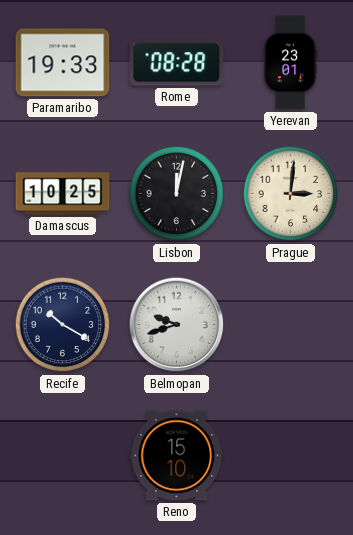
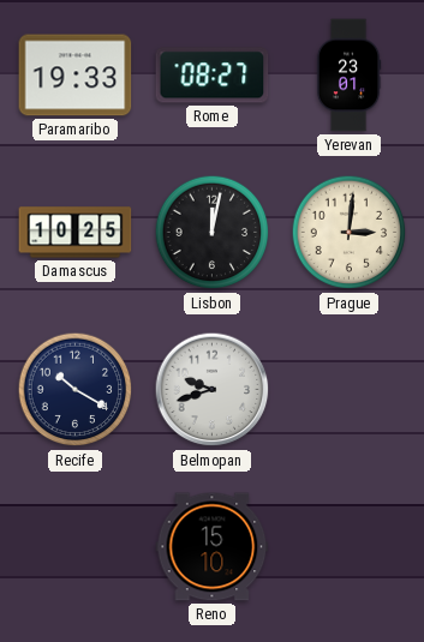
Rome: 08:28 -> 08:27
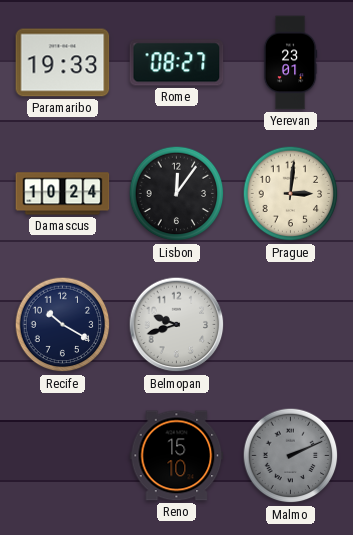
Damascus: 10:25 -> 10:24
Lisbon: 12:02 -> 12:06
Malmo: none -> 2:11
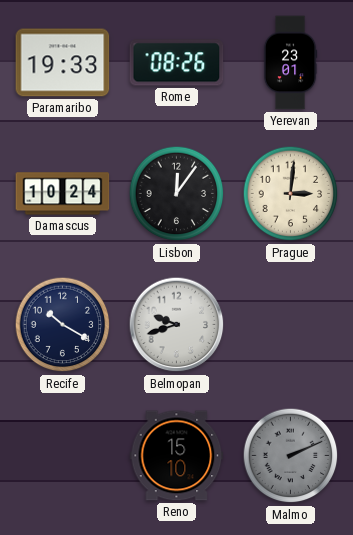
Rome: 08:27 -> 08:26
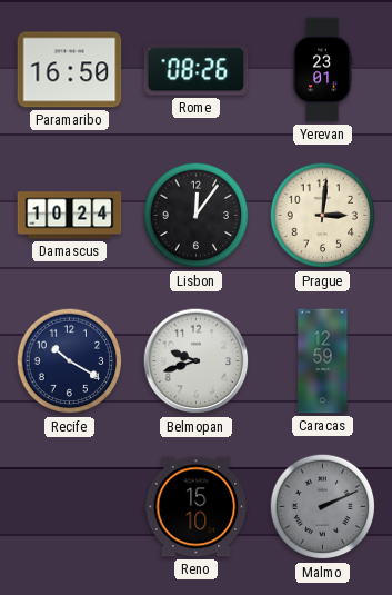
Paramaribo: 19:33 -> 16:50
Caracas: none -> 12:59
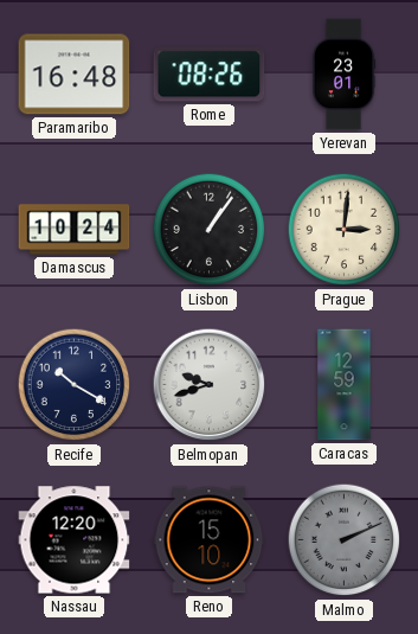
Paramaribo: 16:50 -> 16:48
Lisbon: 12:06 -> 1:06
Nassau: none -> 12:20
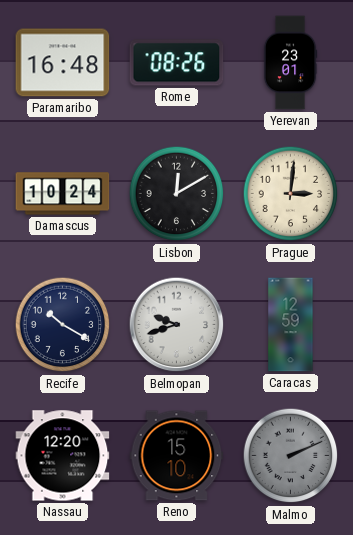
Lisbon: 1:06 -> 12:10
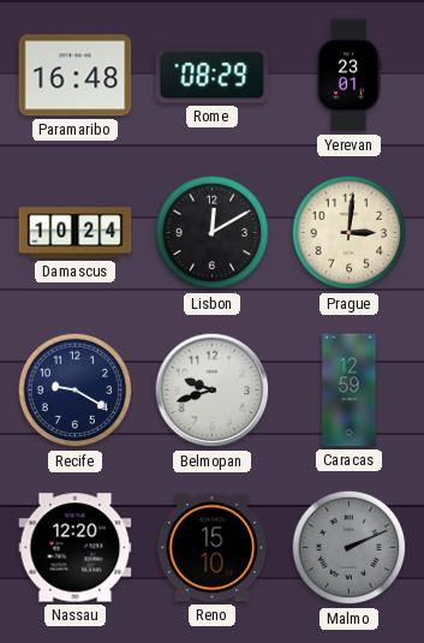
Rome: 08:26 -> 08:29
Recife: 10:20 -> 9:20
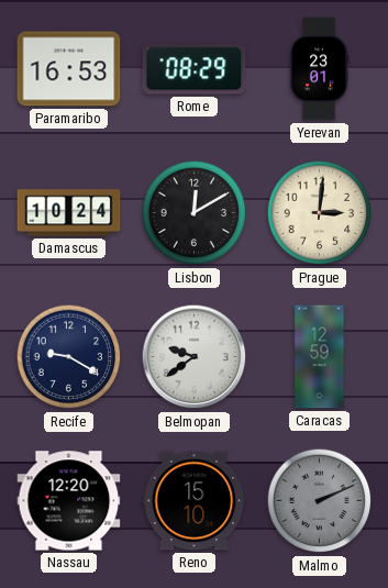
Paramaribo: 16:48 -> 16:53
Belmopan: 9:42 -> 9:39
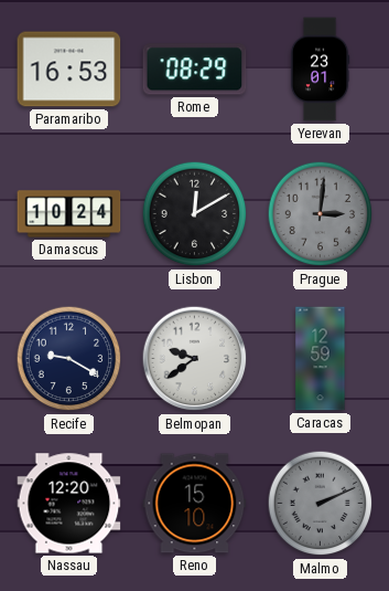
Prague dial: cream -> grey
